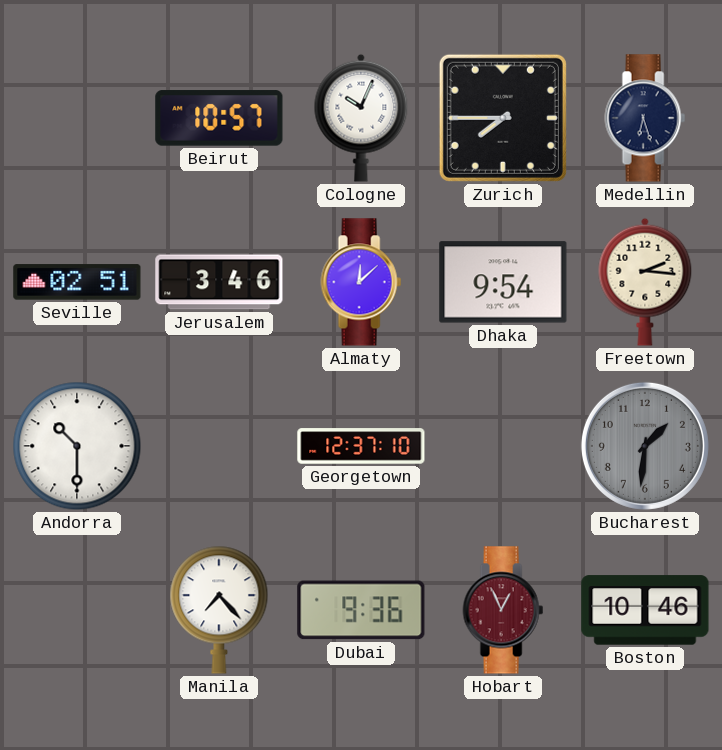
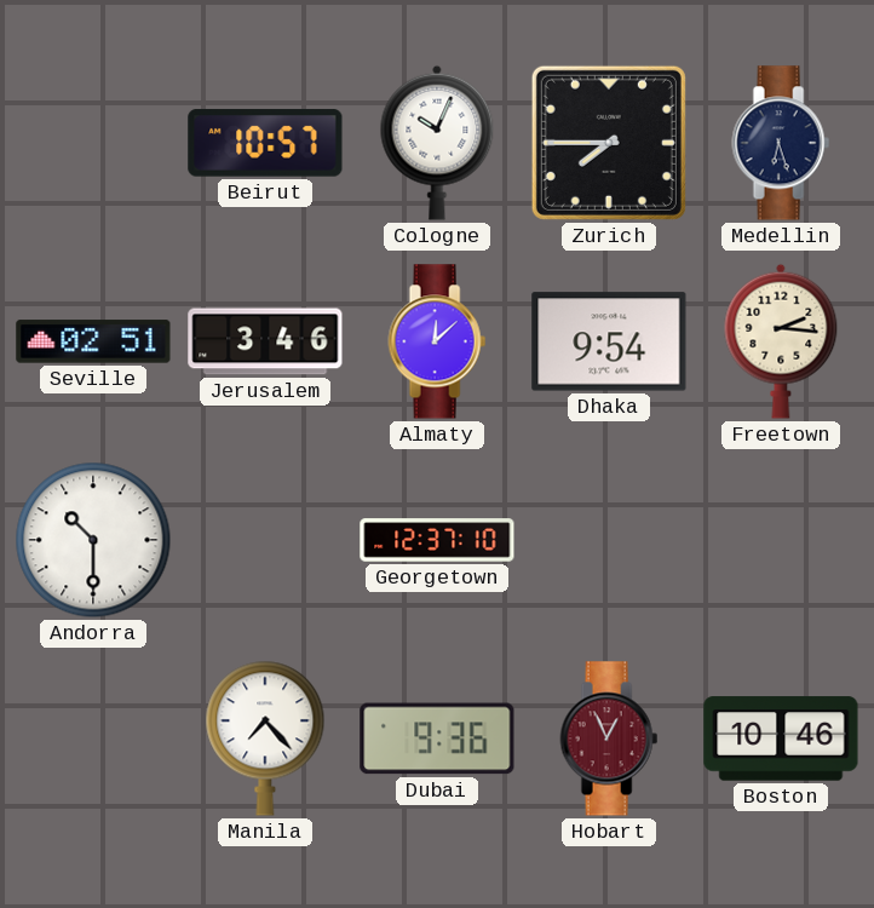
Bucharest: 1:31 -> none
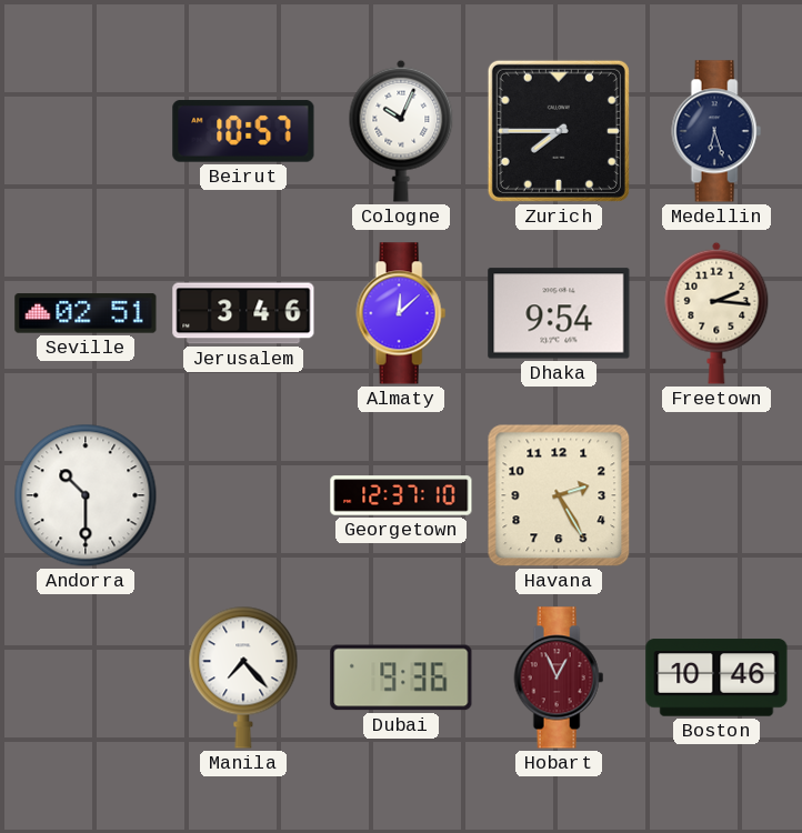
Havana: none -> 2:25
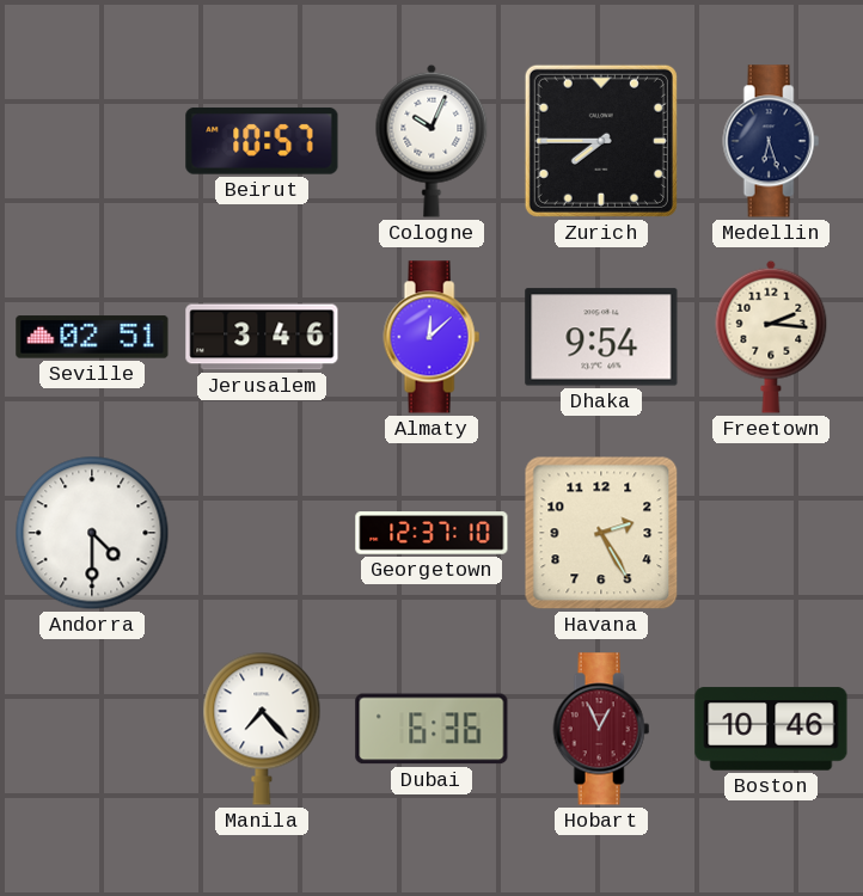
Andorra: 10:30 -> 4:30
Dubai: 9:36 -> 6:36
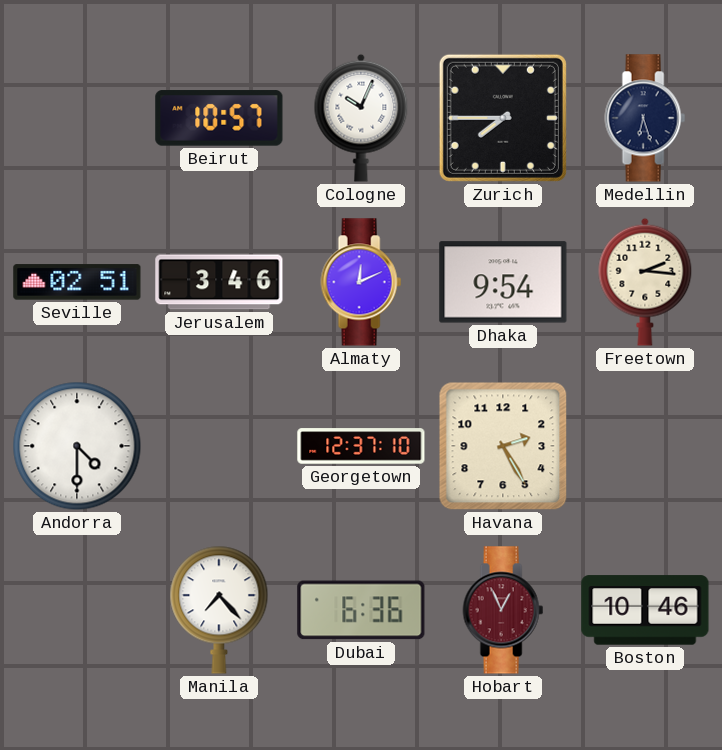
Almaty: 12:08 -> 12:11
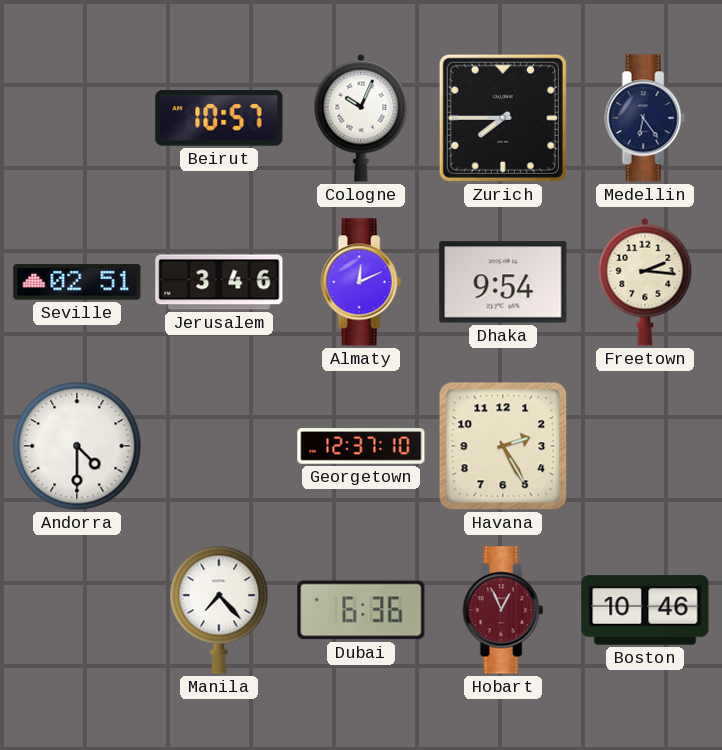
Medellin: 6:27 -> 6:24
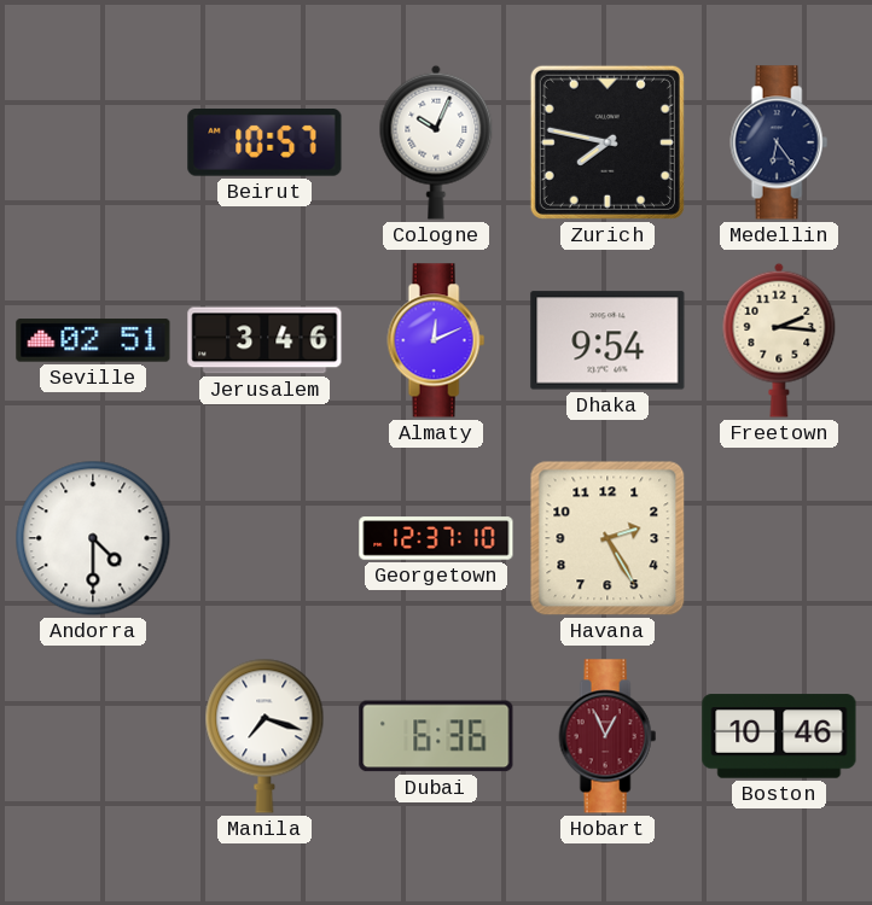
Zurich: 7:45 -> 7:47
Manila: 7:23 -> 7:18
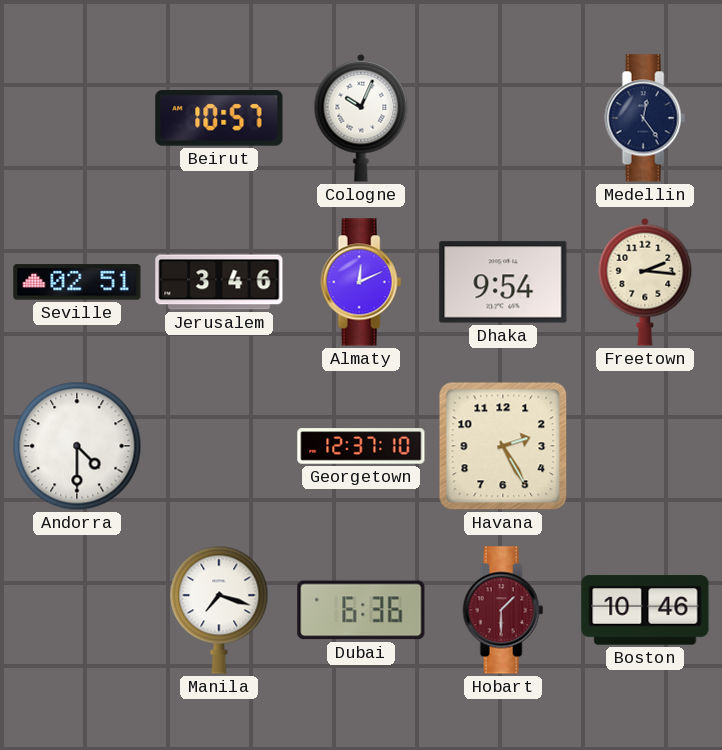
Zurich: 7:47 -> none
Medellin: 6:24 -> 12:24
Hobart: 12:56 -> 1:30
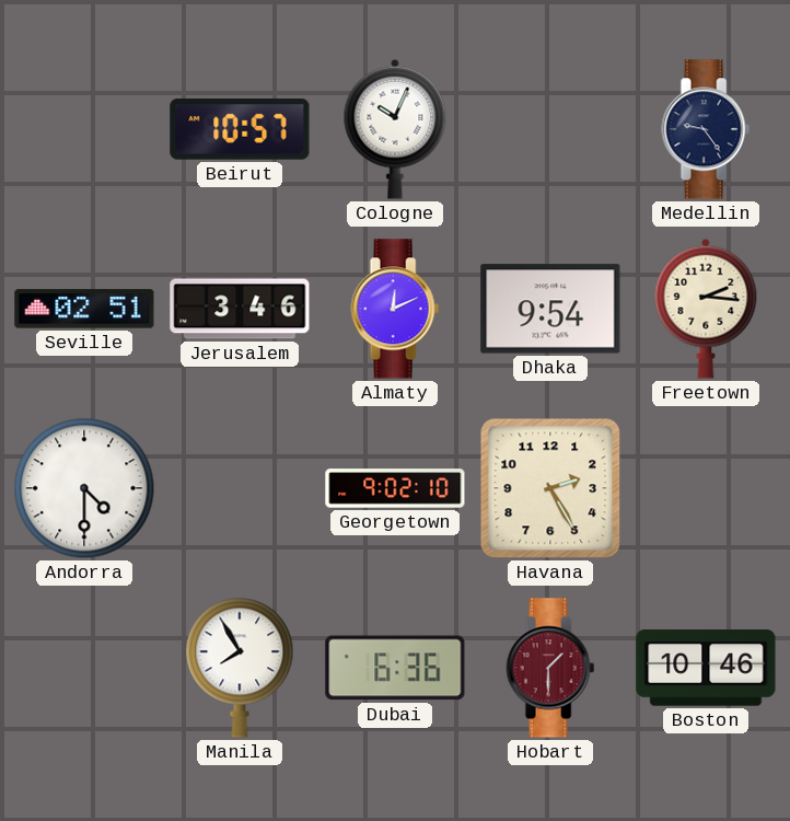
Medellin: 12:24 -> 9:24
Georgetown: 12:37 -> 9:02
Manila: 7:18 -> 7:55
